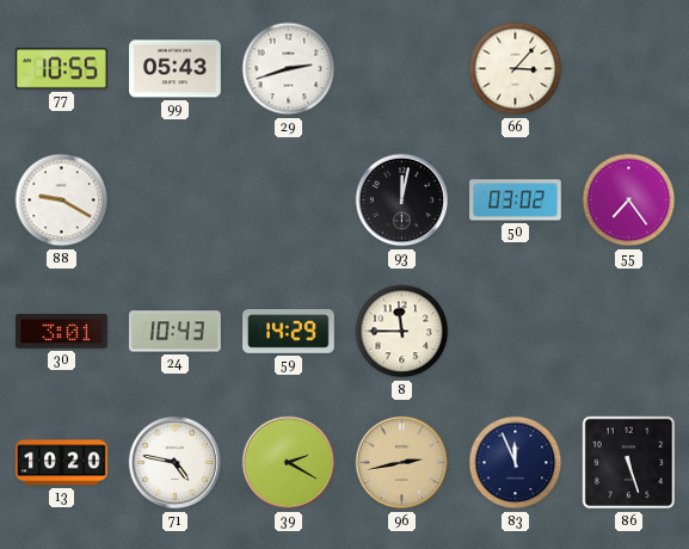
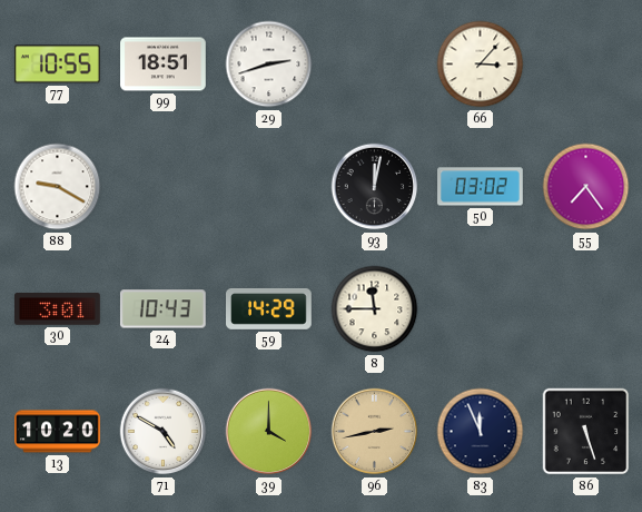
99: 05:43 -> 18:51
71: 4:47 -> 4:50
39: 2:20 -> 4:00
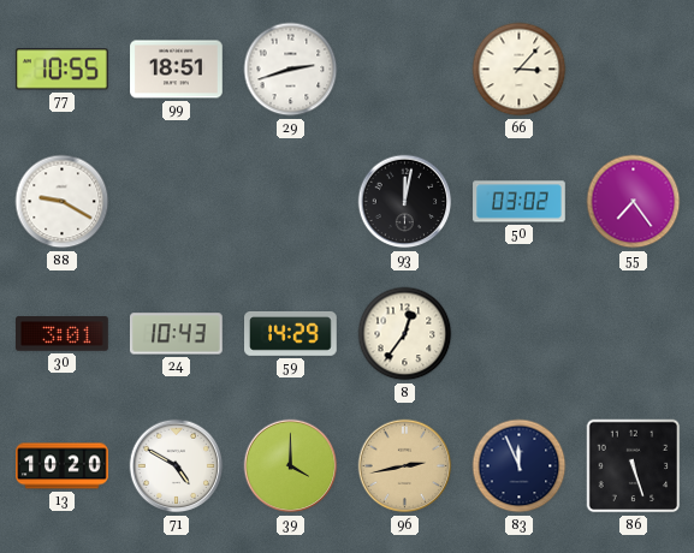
8: 11:45 -> 12:36
